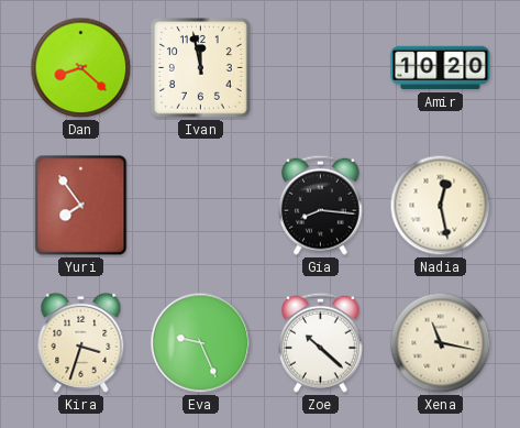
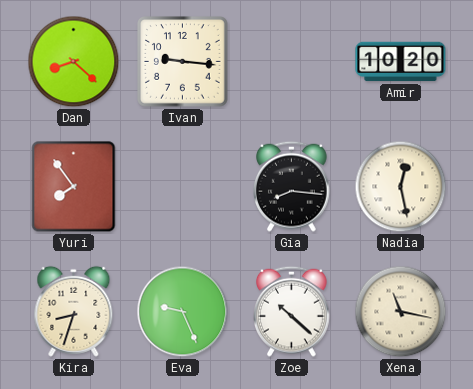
Ivan: 11:58 -> 9:16
Kira: 3:33 -> 8:33
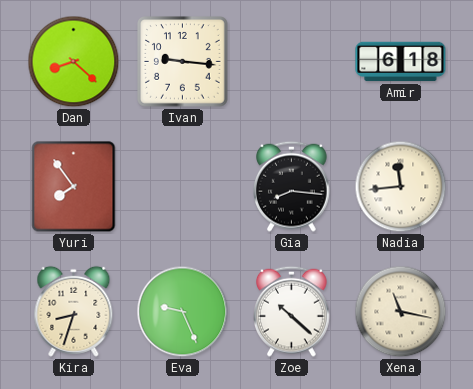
Amir: 10:20 -> 6:18
Nadia: 12:28 -> 11:44
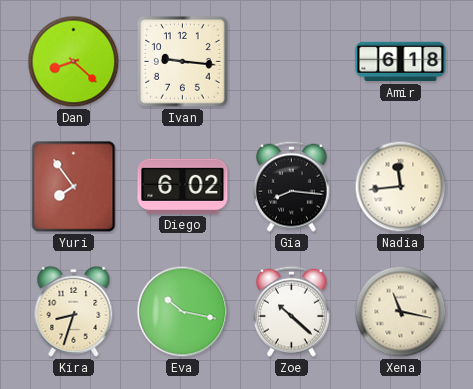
Diego: none -> 6:02
Eva: 9:26 -> 10:17
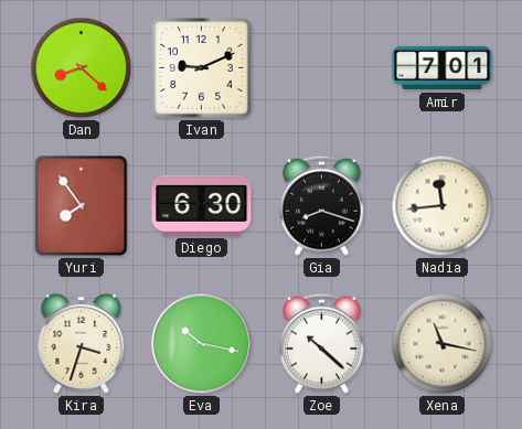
Ivan: 9:16 -> 9:11
Amir: 6:18 -> 7:01
Diego: 6:02 -> 6:30
Gia: 8:16 -> 8:18
Kira: 8:33 -> 3:33
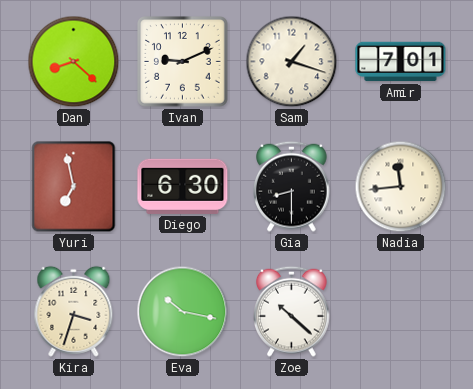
Sam: none -> 1:18
Yuri: 7:54 -> 6:58
Gia: 8:18 -> 8:30
Xena: 11:17 -> none
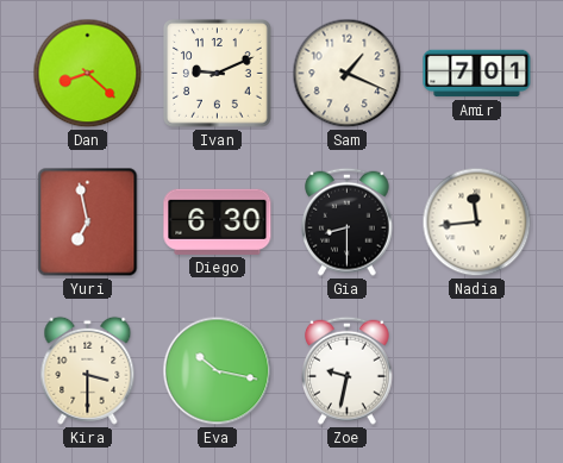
Sam: 1:18 -> 1:19
Kira: 3:33 -> 3:30
Zoe: 10:22 -> 9:32
